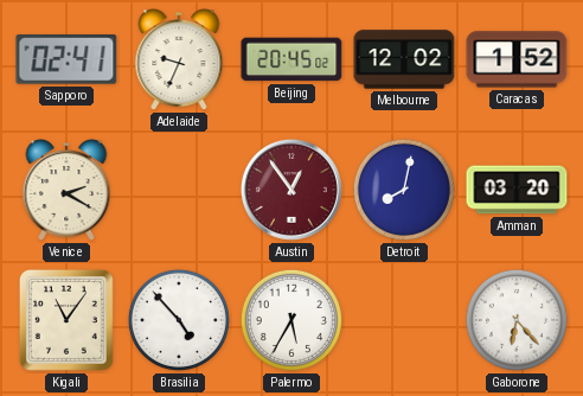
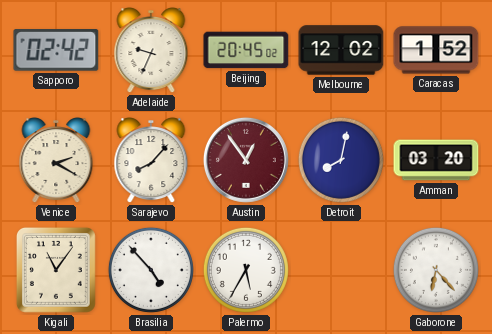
Sapporo: 02:41 -> 02:42
Sarajevo: none -> 8:07
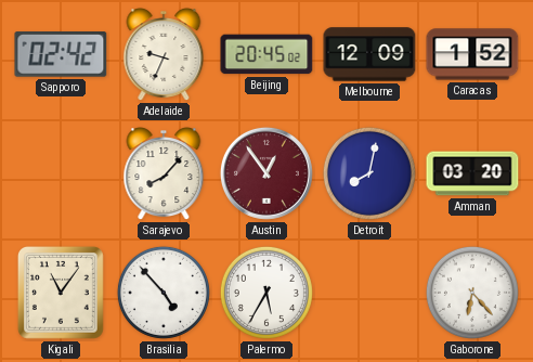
Melbourne: 12:02 -> 12:09
Venice: 2:20 -> none
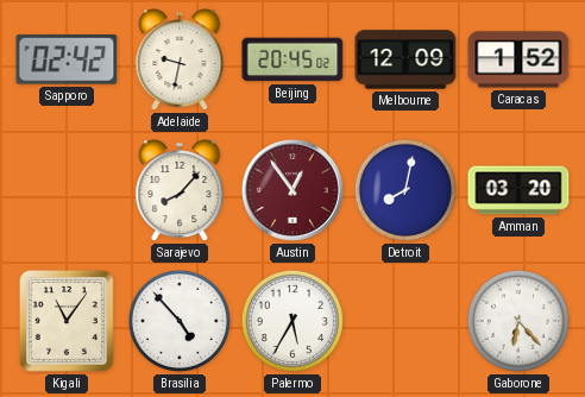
Adelaide: 9:34 -> 9:32
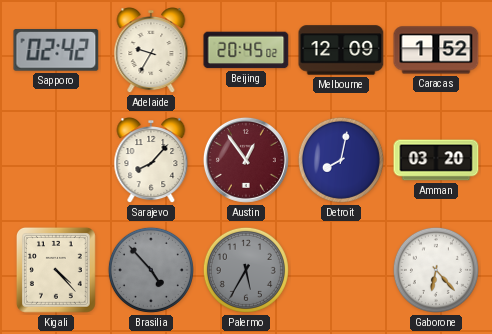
Adelaide: 9:32 -> 9:35
Kigali: 11:06 -> 4:23
Brasilia dial: white -> grey
Palermo dial: white -> grey
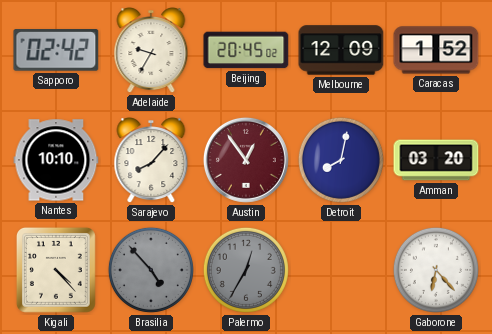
Nantes: none -> 10:10
Palermo: 5:35 -> 12:35
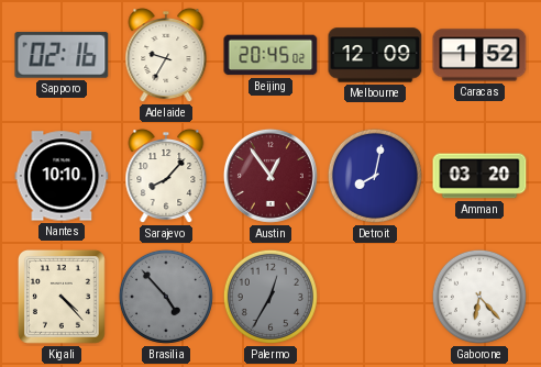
Sapporo: 02:42 -> 02:16
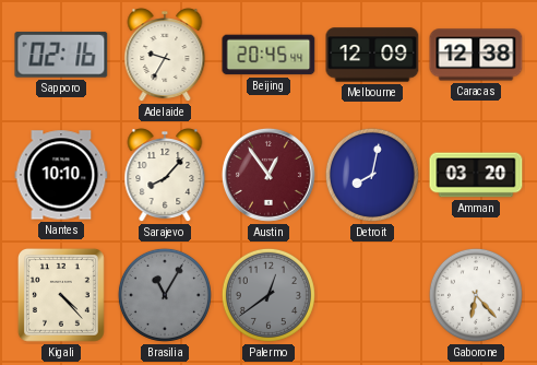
Beijing: 20:45:02 -> 20:45:44
Caracas: 1:52 -> 12:38
Brasilia: 4:53 -> 11:05
Palermo: 12:35 -> 12:39
